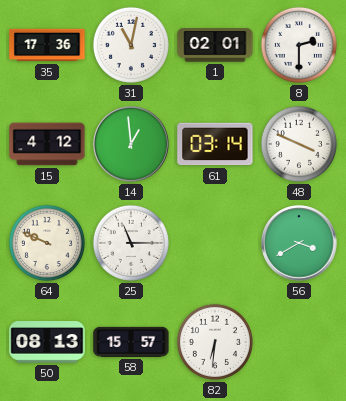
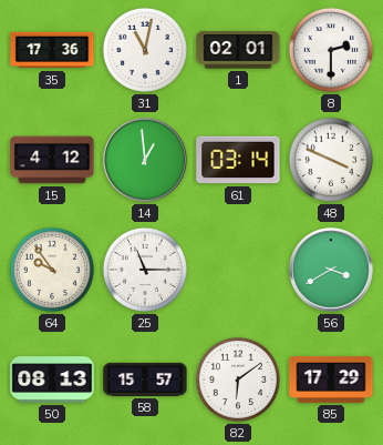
64: 9:49 -> 9:54
82: 6:31 -> 6:09
85: none -> 17:29
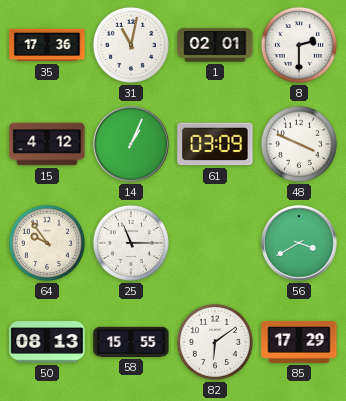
14: 12:59 -> 1:04
61: 03:14 -> 03:09
58: 15:57 -> 15:55
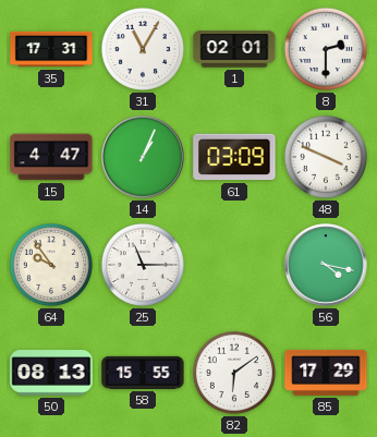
35: 17:36 -> 17:31
31: 11:02 -> 11:05
15: 4:12 -> 4:47
56: 3:40 -> 4:17
